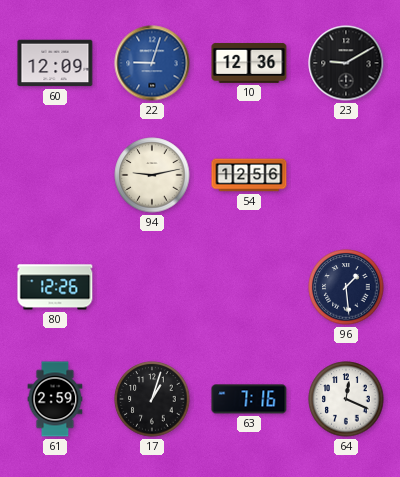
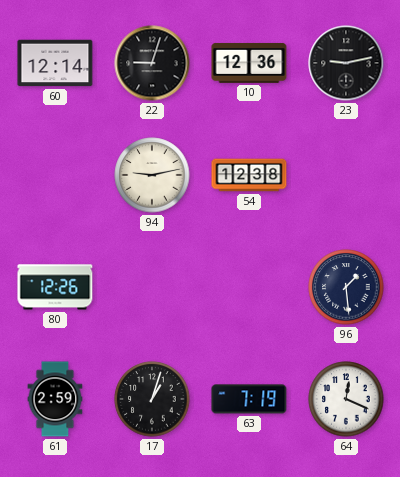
60: 12:09 -> 12:14
22 dial: blue -> black
23: 9:10 -> 9:13
54: 12:56 -> 12:38
63: 7:16 -> 7:19
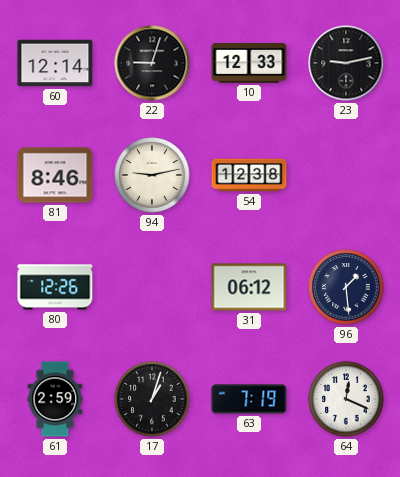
10: 12:36 -> 12:33
81: none -> 8:46
31: none -> 06:12
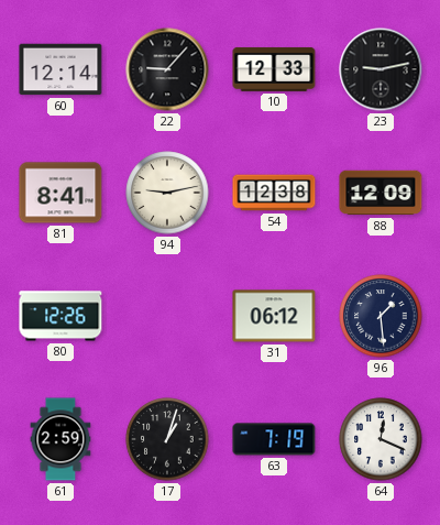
22: 9:03 -> 9:07
81: 8:46 -> 8:41
88: none -> 12:09
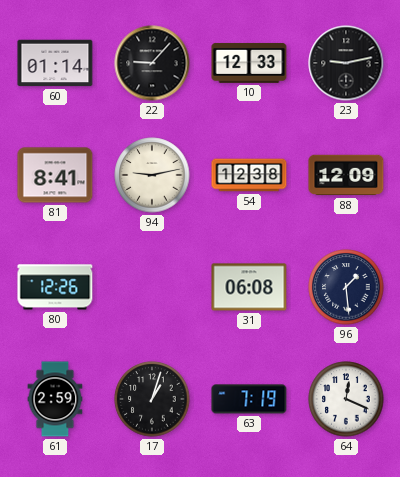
60: 12:14 -> 01:14
31: 06:12 -> 06:08
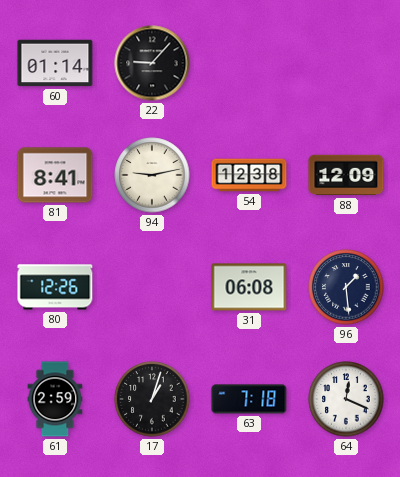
10: 12:33 -> none
23: 9:13 -> none
63: 7:19 -> 7:18
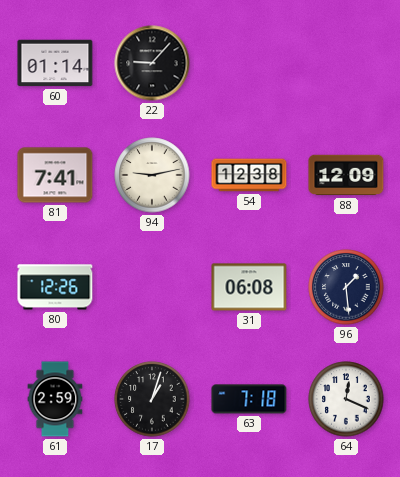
81: 8:41 -> 7:41
